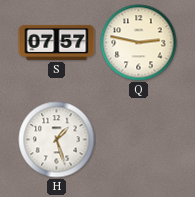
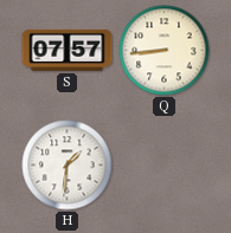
Q: 2:47 -> 8:44
H: 1:27 -> 1:31
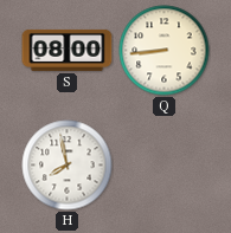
S: 07:57 -> 08:00
H: 1:31 -> 7:58
